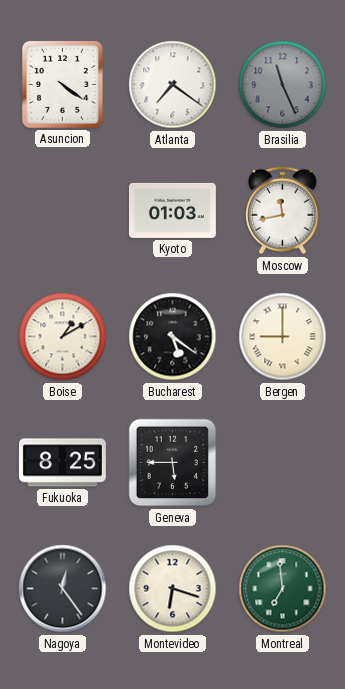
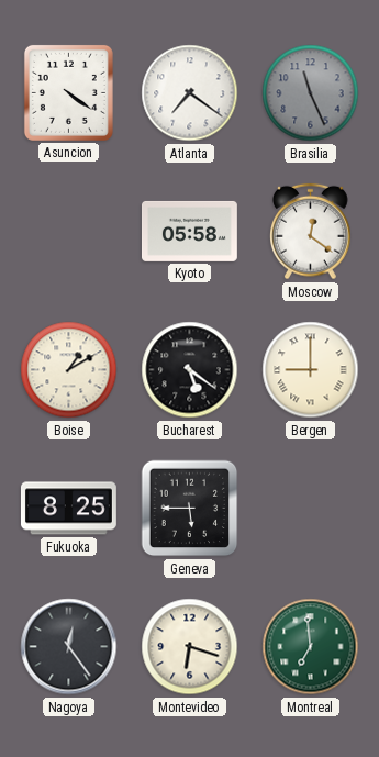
Kyoto: 01:03 -> 05:58
Moscow: 11:43 -> 12:21
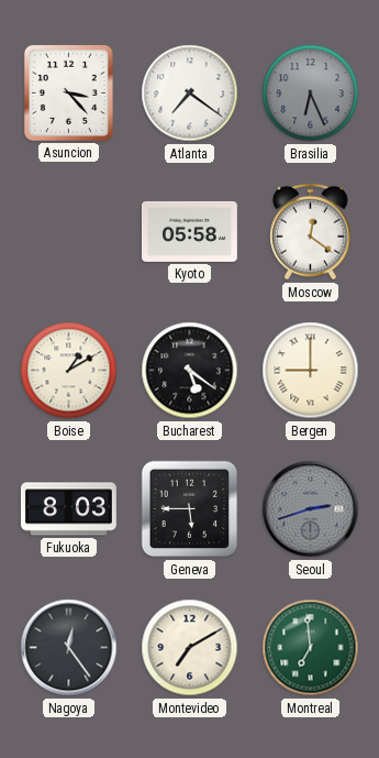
Asuncion: 4:21 -> 3:23
Brasilia: 11:26 -> 6:26
Fukuoka: 8:25 -> 8:03
Seoul: none -> 2:42
Montevideo: 6:18 -> 7:10
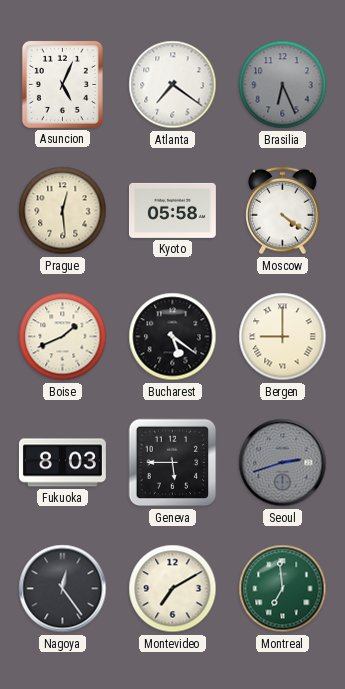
Asuncion: 3:23 -> 5:04
Prague: none -> 12:29
Moscow: 12:21 -> 4:21
Boise: 1:10 -> 1:41
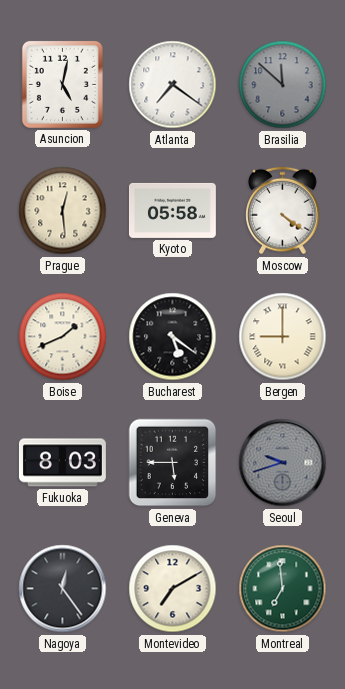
Asuncion: 5:04 -> 5:02
Brasilia: 6:26 -> 11:52
Seoul: 2:42 -> 9:42
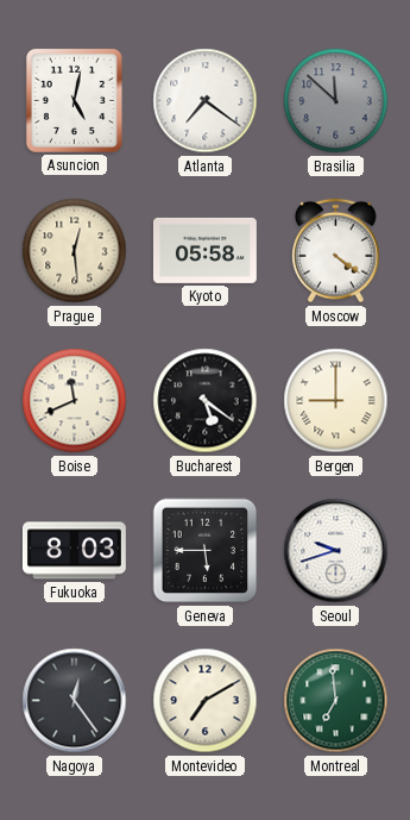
Boise: 1:41 -> 11:41
Seoul dial: grey -> white
